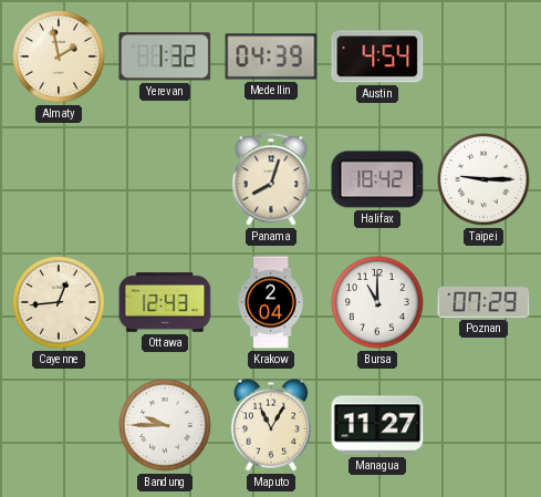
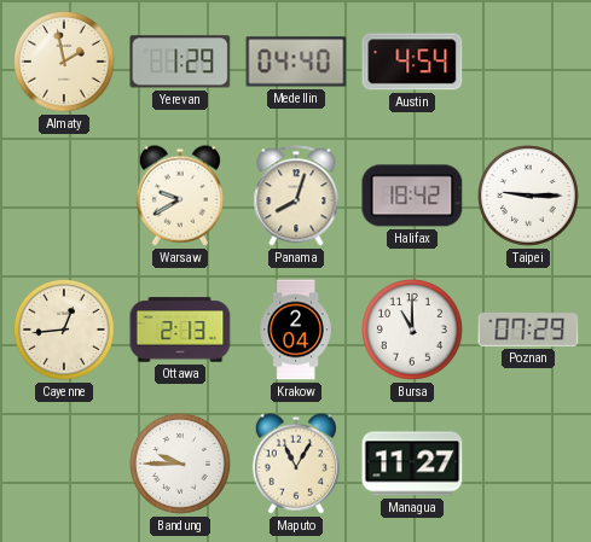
Yerevan: 1:32 -> 1:29
Medellin: 04:39 -> 04:40
Warsaw: none -> 9:40
Ottawa: 12:43 -> 2:13
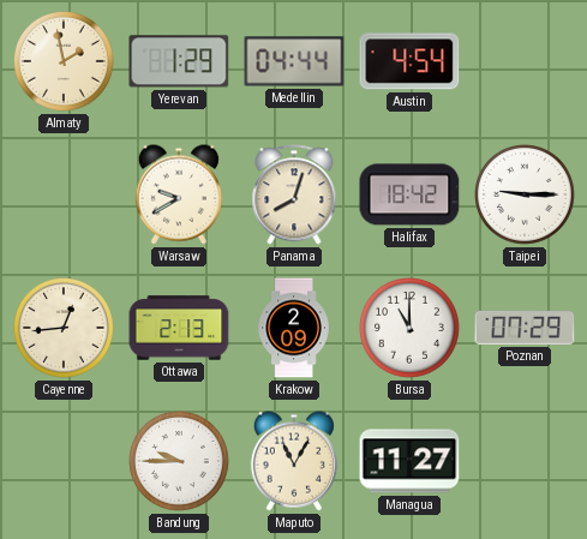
Medellin: 04:40 -> 04:44
Krakow: 2:04 -> 2:09
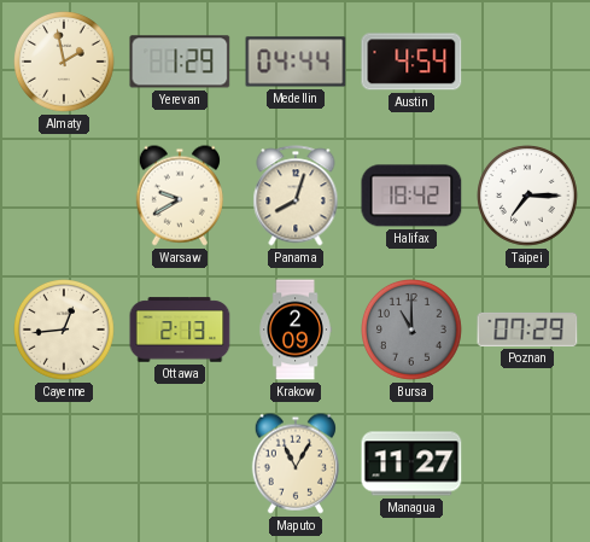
Taipei: 9:15 -> 7:15
Bursa dial: white -> grey
Bandung: 9:45 -> none
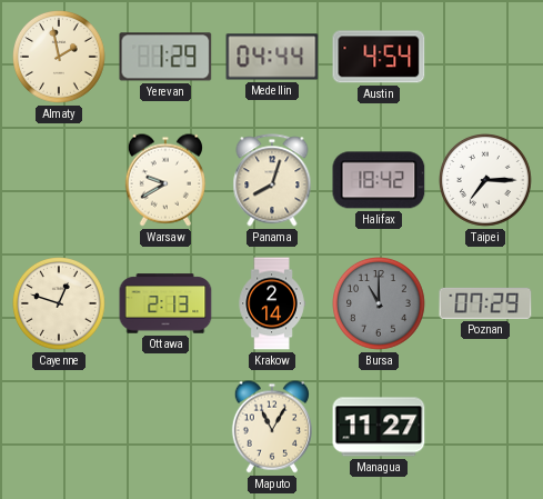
Cayenne: 12:44 -> 12:48
Krakow: 2:09 -> 2:14
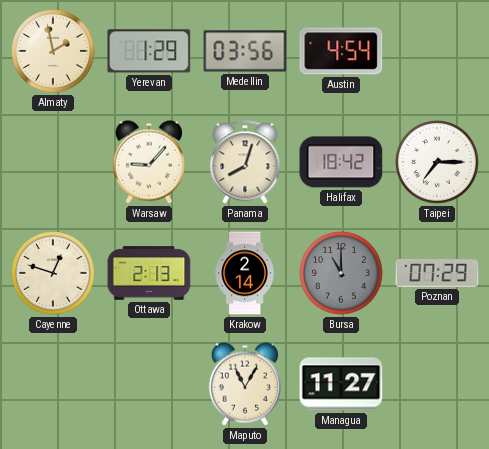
Medellin: 04:44 -> 03:56
Warsaw: 9:40 -> 9:07
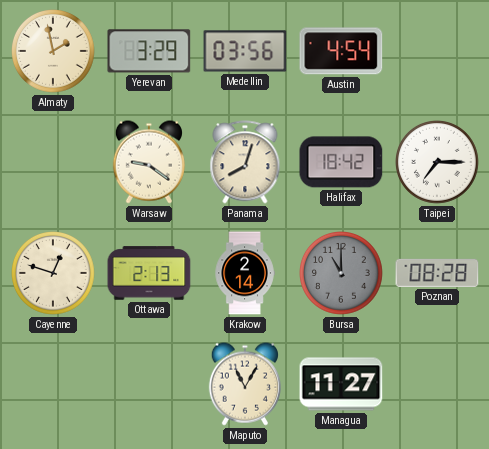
Yerevan: 1:29 -> 3:29
Warsaw: 9:07 -> 9:21
Poznan: 07:29 -> 08:28
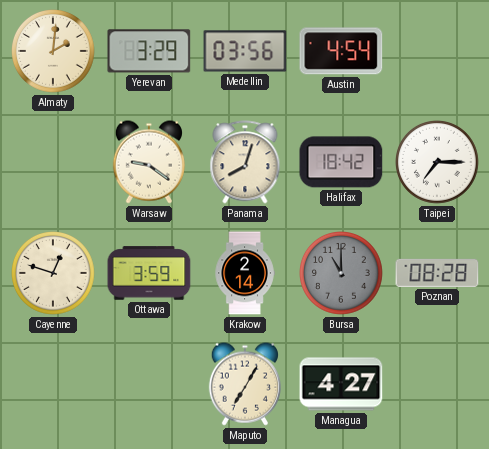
Almaty: 1:58 -> 2:01
Ottawa: 2:13 -> 3:59
Maputo: 11:05 -> 7:05
Managua: 11:27 -> 4:27
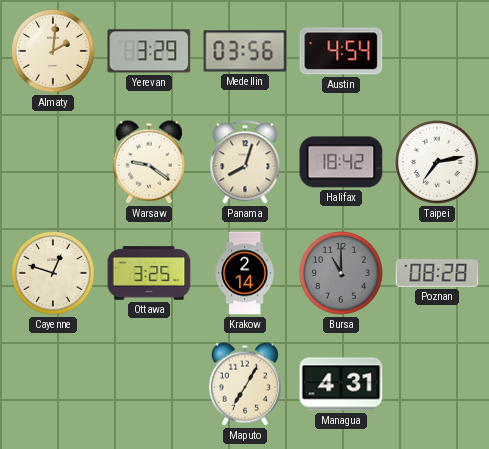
Taipei: 7:15 -> 7:13
Ottawa: 3:59 -> 3:25
Managua: 4:27 -> 4:31
